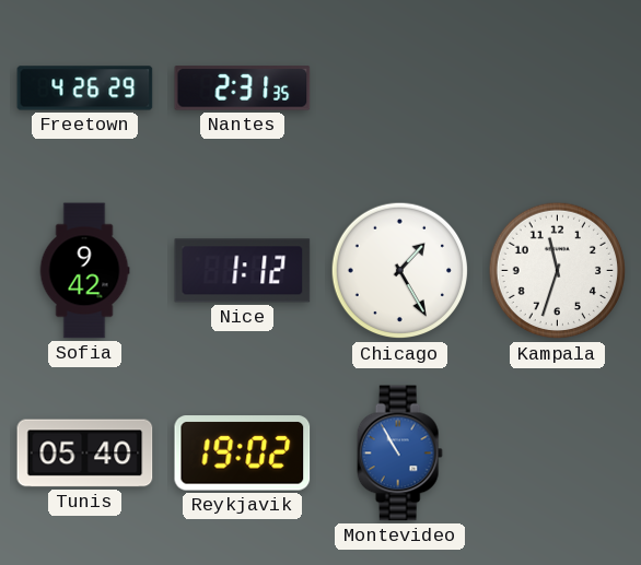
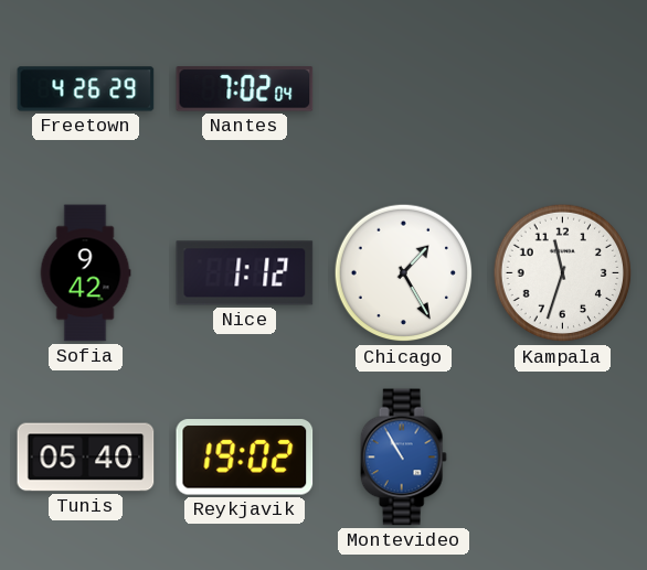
Nantes: 2:31 -> 7:02
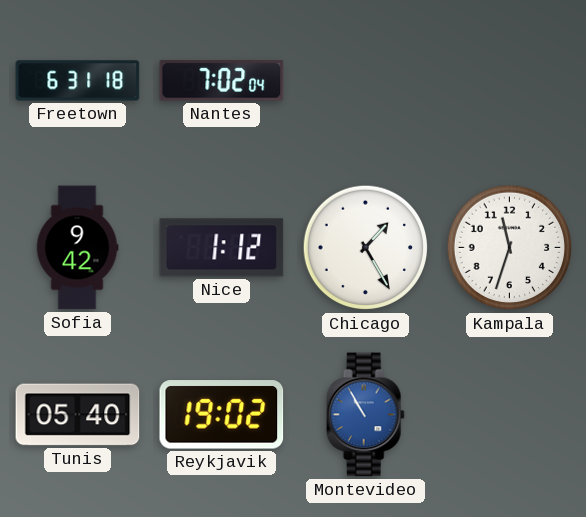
Freetown: 4:26 -> 6:31
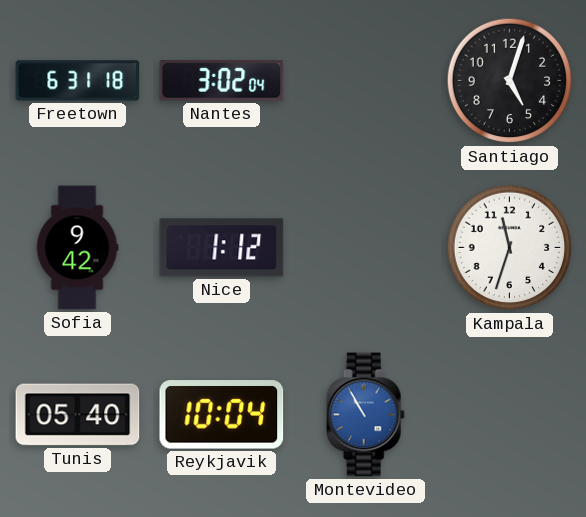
Nantes: 7:02 -> 3:02
Santiago: none -> 5:03
Chicago: 1:25 -> none
Reykjavik: 19:02 -> 10:04
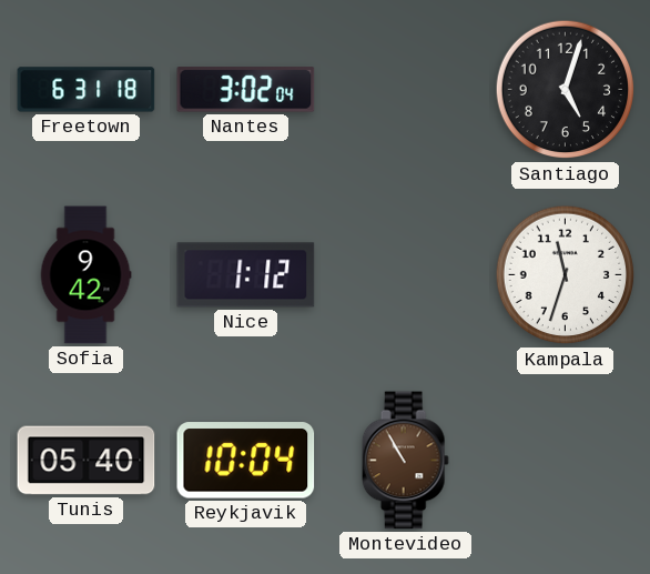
Montevideo dial: blue -> brown
